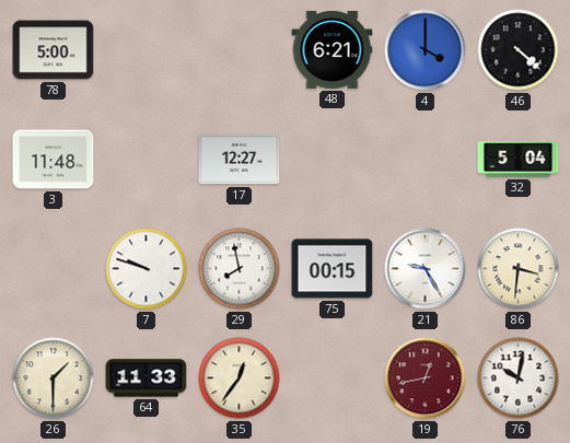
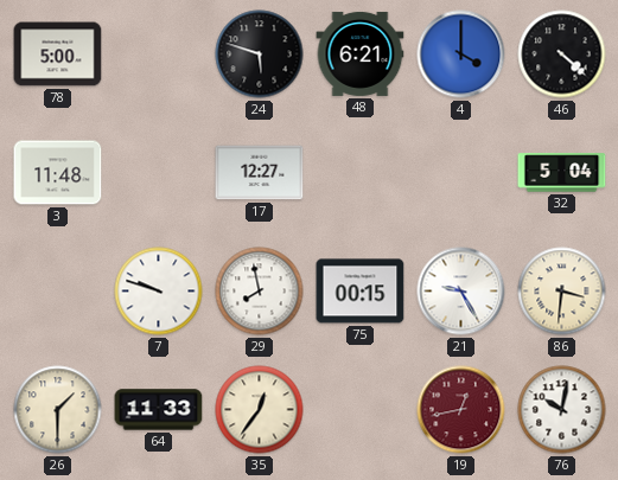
24: none -> 5:48
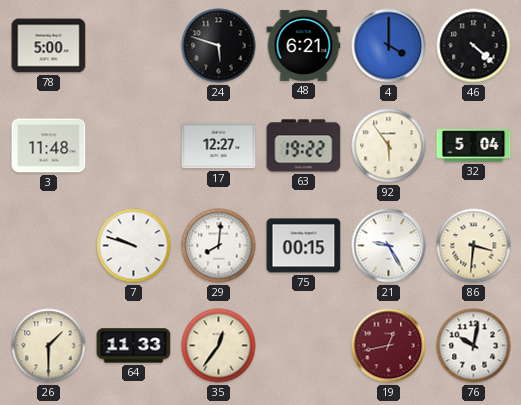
63: none -> 19:22
92: none -> 5:54
29: 7:58 -> 8:01
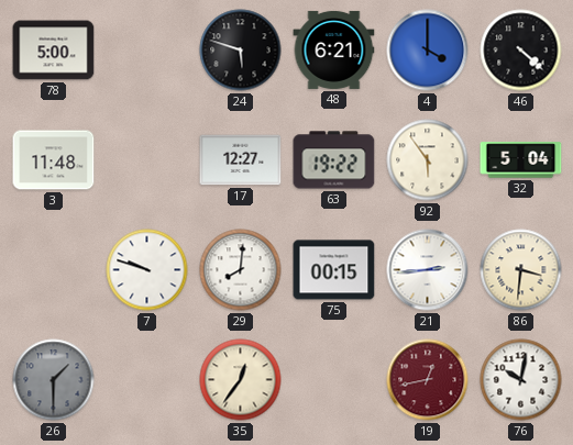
21: 9:25 -> 2:44
26 dial: cream -> grey
64: 11:33 -> none
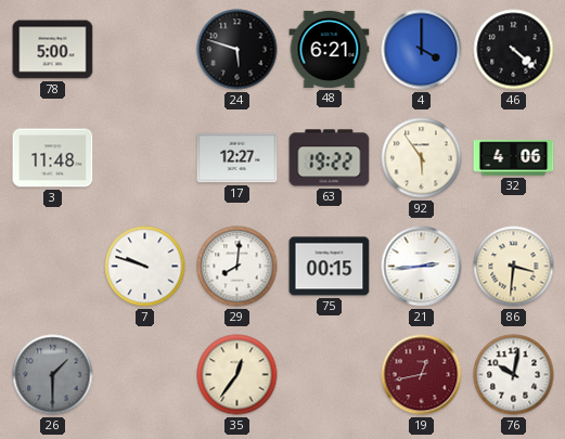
32: 5:04 -> 4:06
